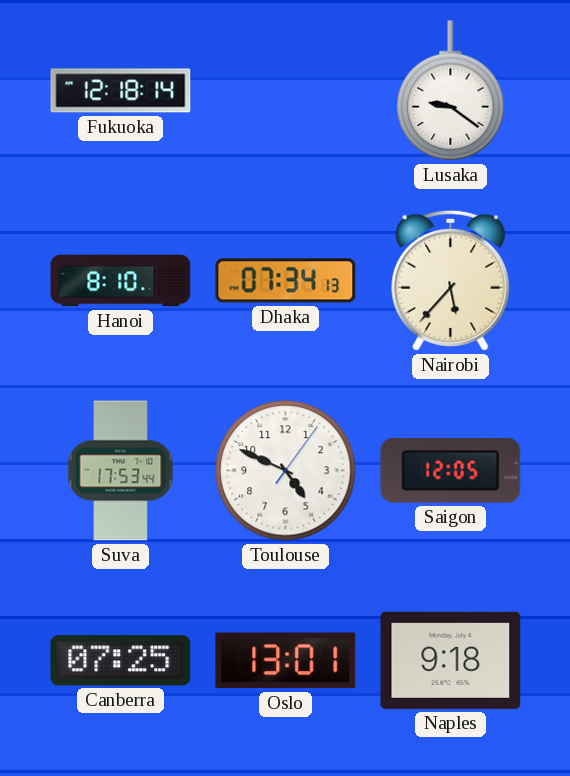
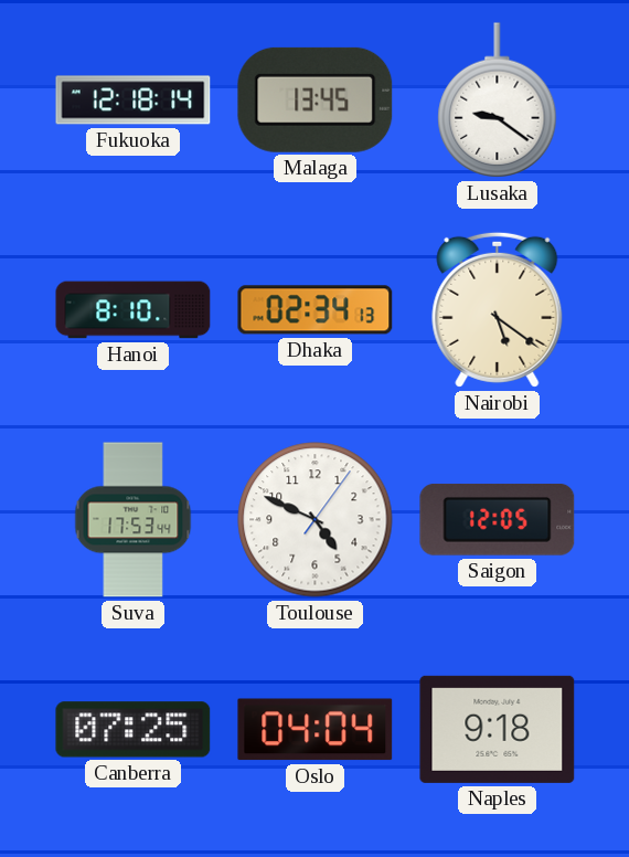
Malaga: none -> 13:45
Dhaka: 07:34 -> 02:34
Nairobi: 5:37 -> 5:21
Oslo: 13:01 -> 04:04
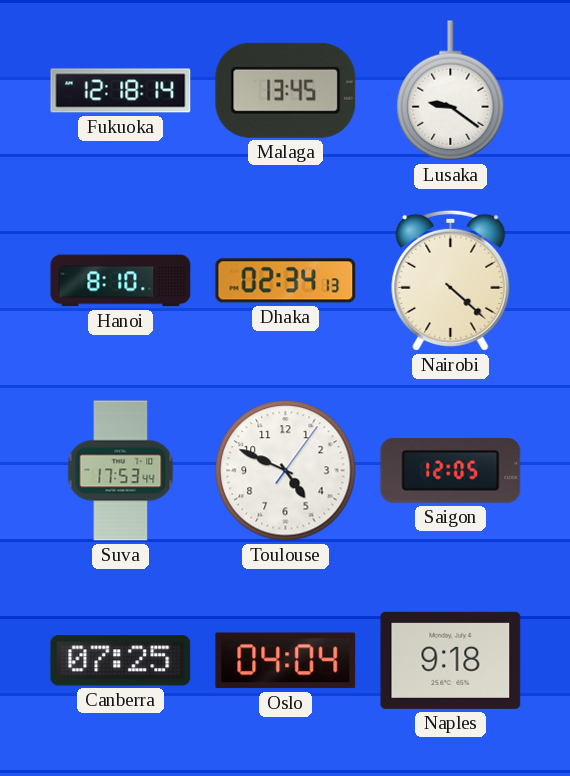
Nairobi: 5:21 -> 4:22
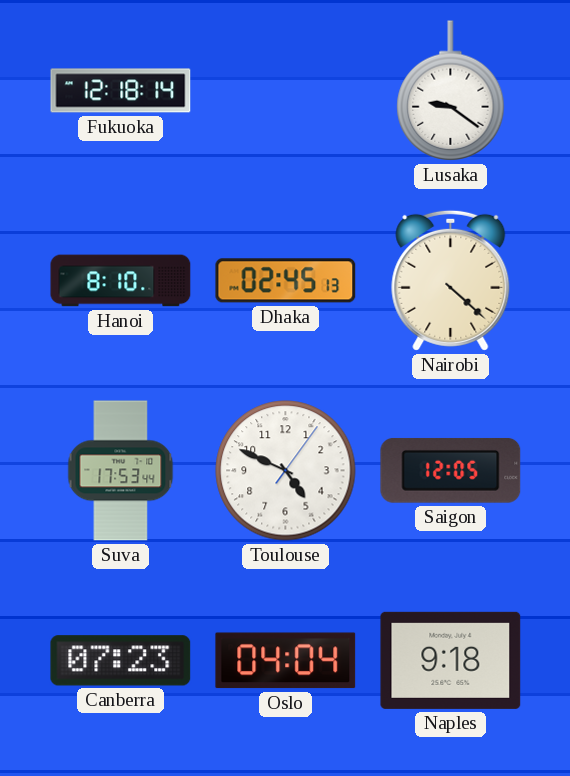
Malaga: 13:45 -> none
Dhaka: 02:34 -> 02:45
Canberra: 07:25 -> 07:23
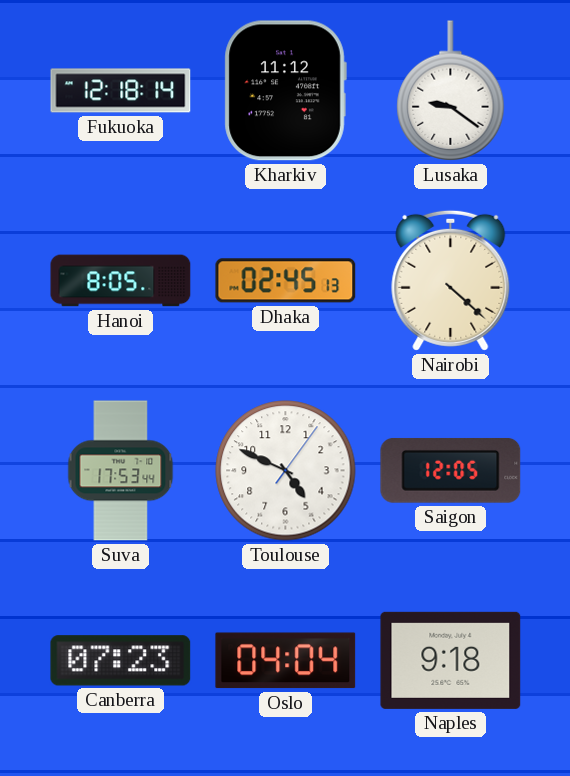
Kharkiv: none -> 11:12
Hanoi: 8:10 -> 8:05
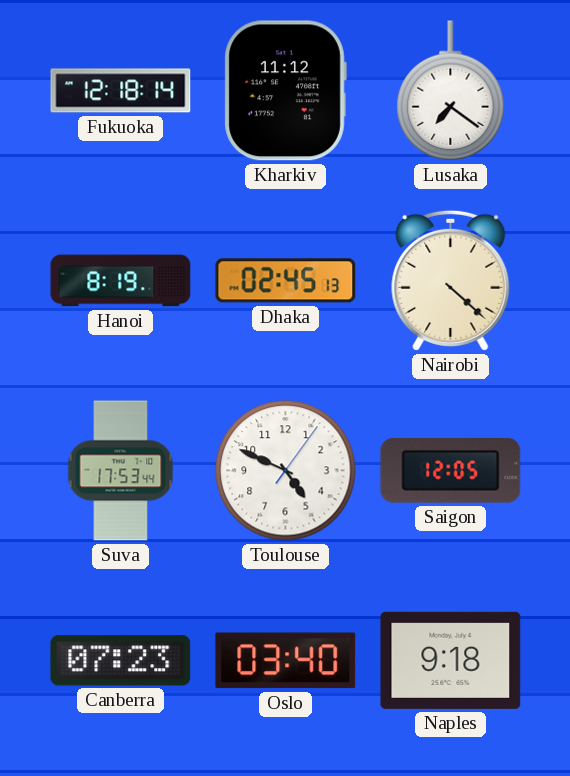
Lusaka: 9:21 -> 7:21
Hanoi: 8:05 -> 8:19
Oslo: 04:04 -> 03:40
